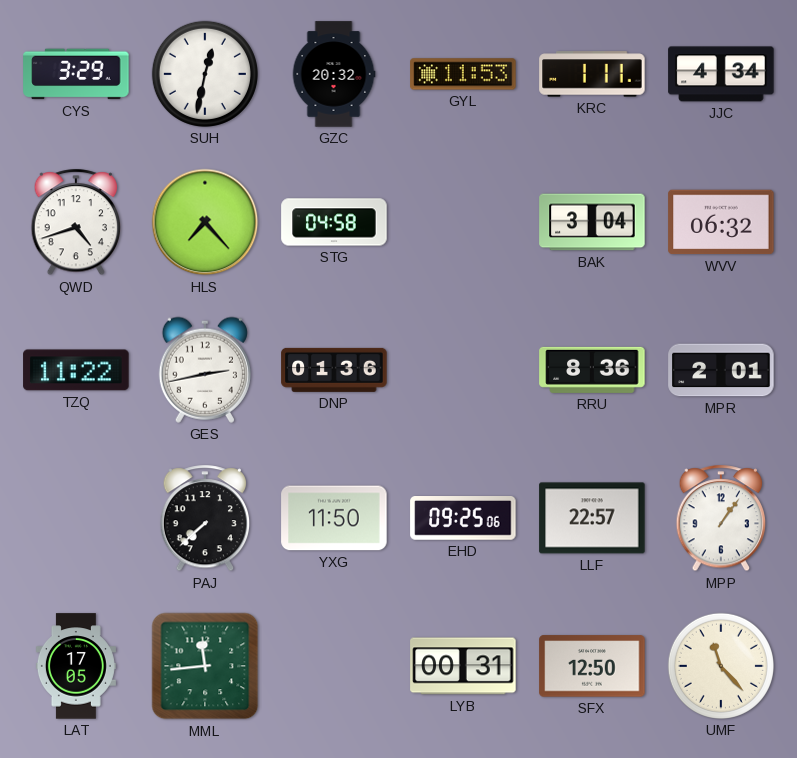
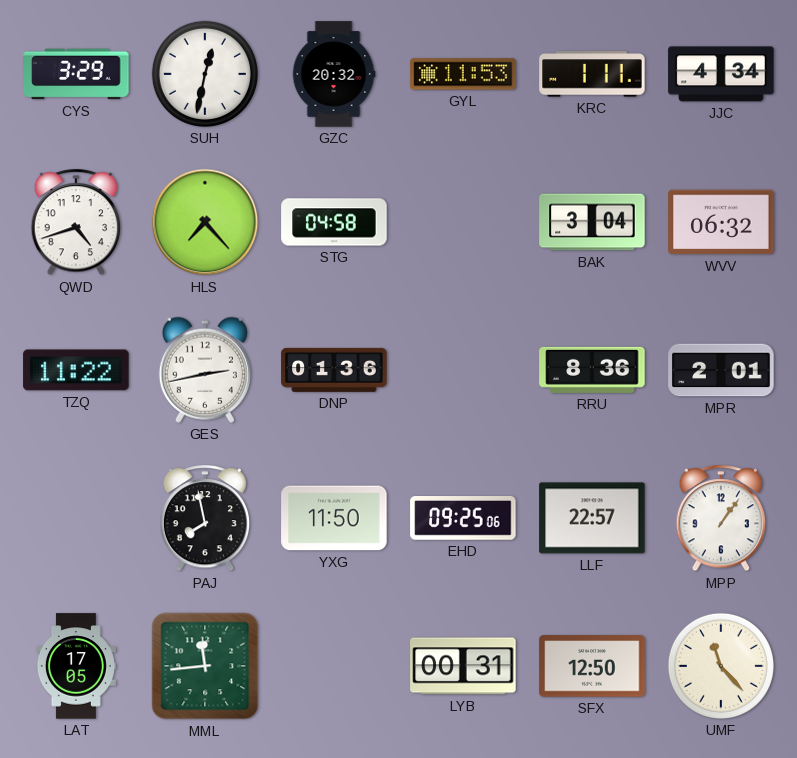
PAJ: 7:38 -> 7:58
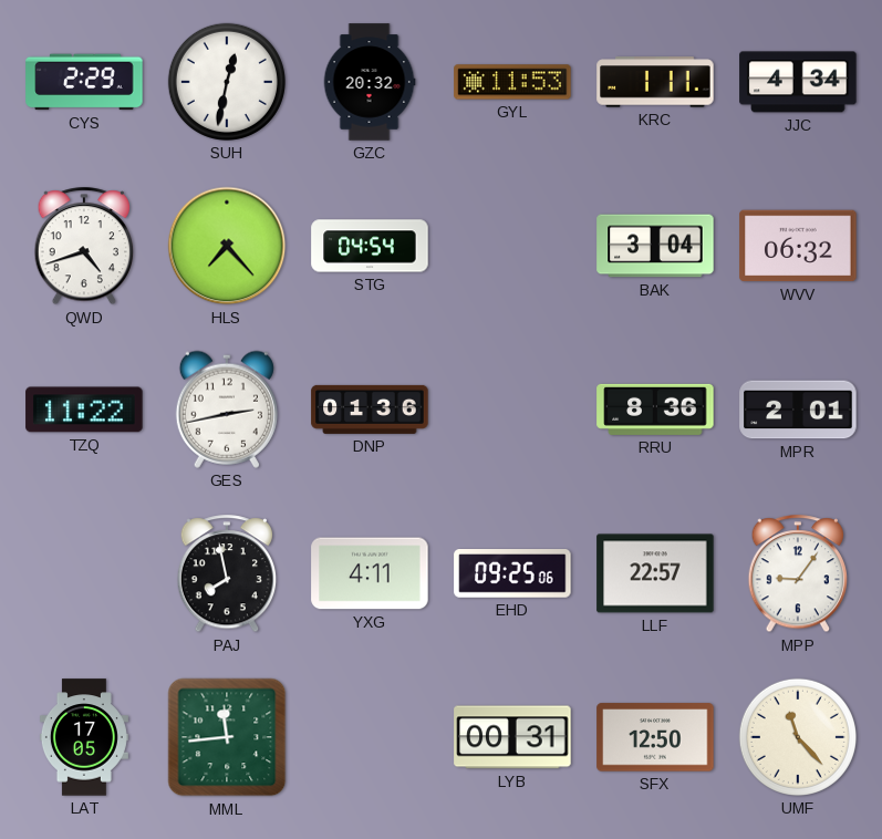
CYS: 3:29 -> 2:29
STG: 04:58 -> 04:54
YXG: 11:50 -> 4:11
MPP: 1:06 -> 9:06
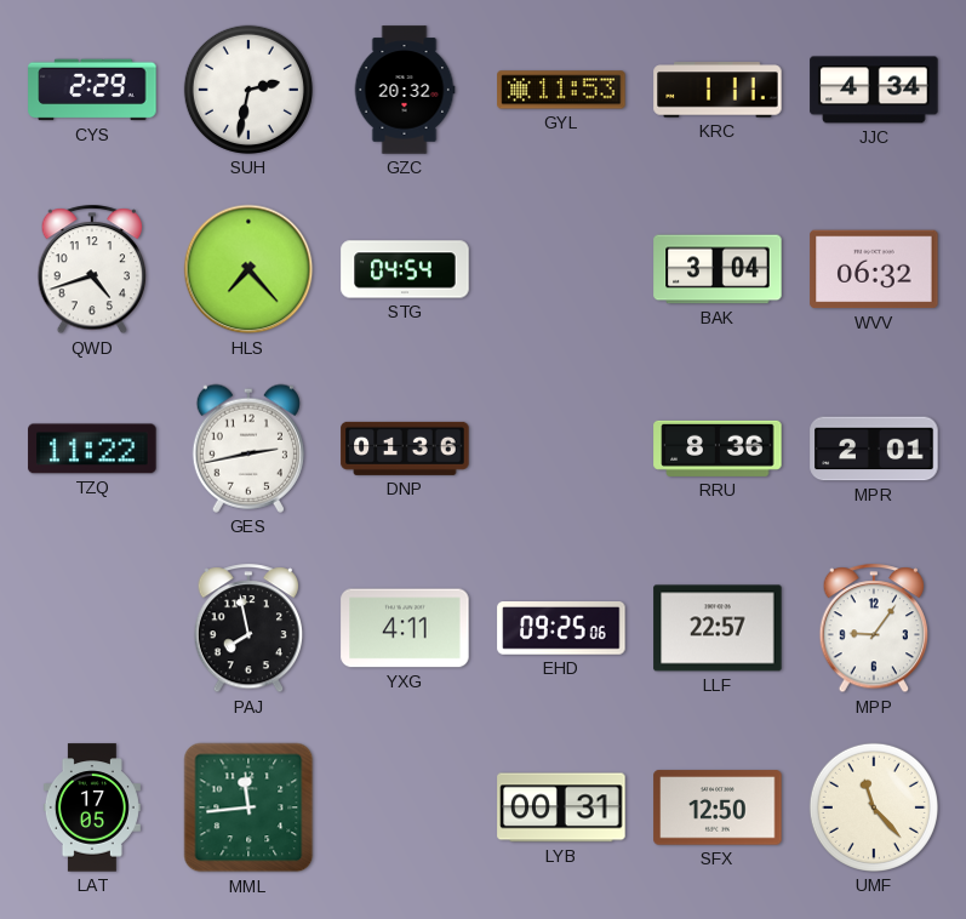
SUH: 12:32 -> 2:32
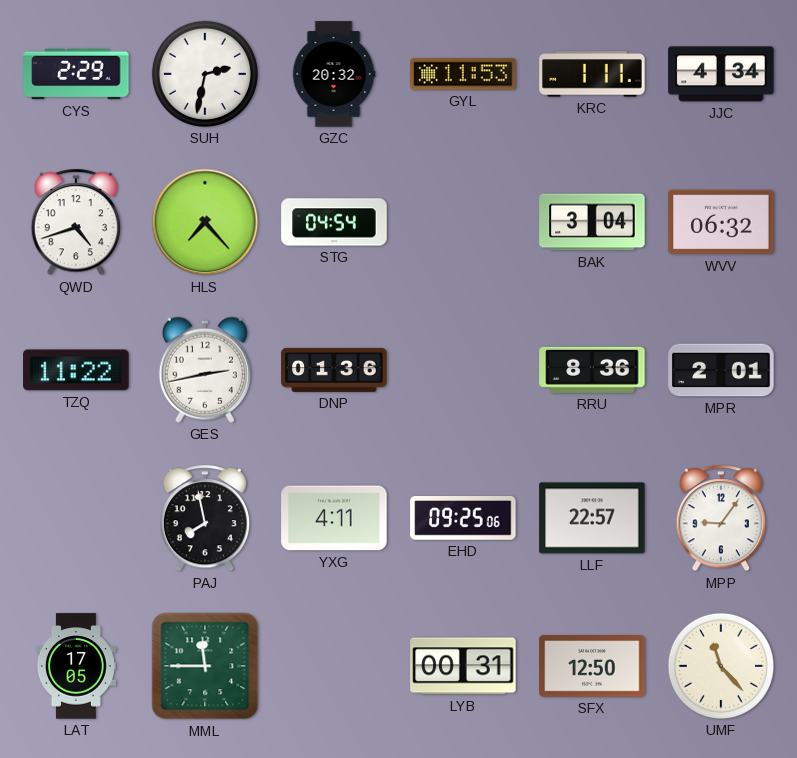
MML: 11:44 -> 11:45
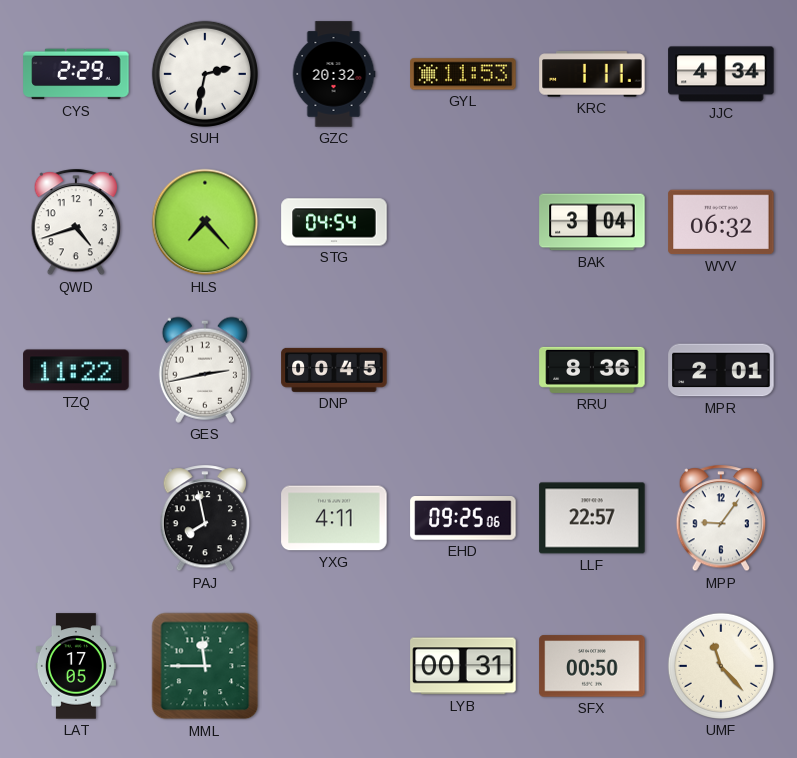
DNP: 01:36 -> 00:45
SFX: 12:50 -> 00:50
